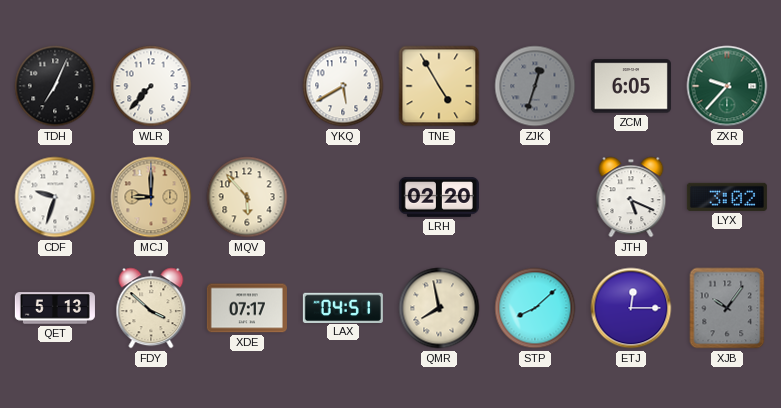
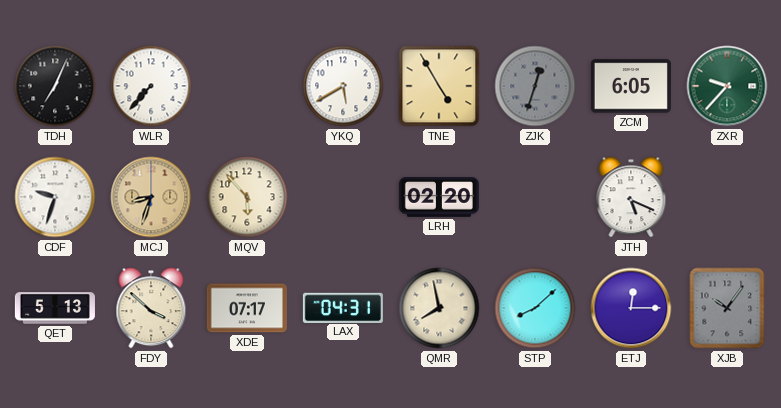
MCJ: 9:00 -> 8:33
LYX: 3:02 -> none
LAX: 04:51 -> 04:31
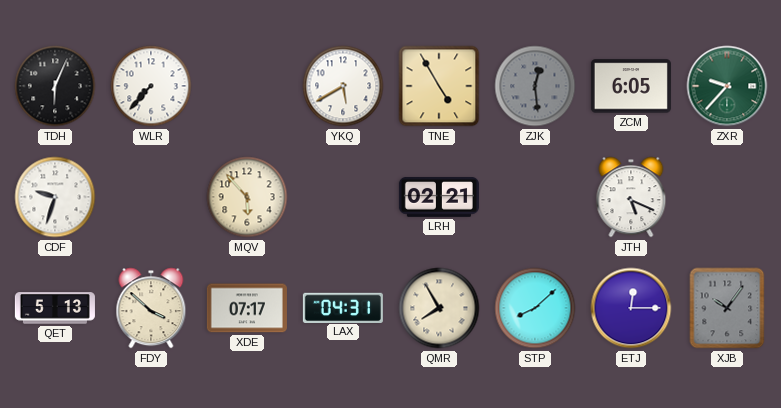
TDH: 7:04 -> 6:04
ZJK: 12:33 -> 12:29
MCJ: 8:33 -> none
LRH: 02:20 -> 02:21
QMR: 7:58 -> 7:55
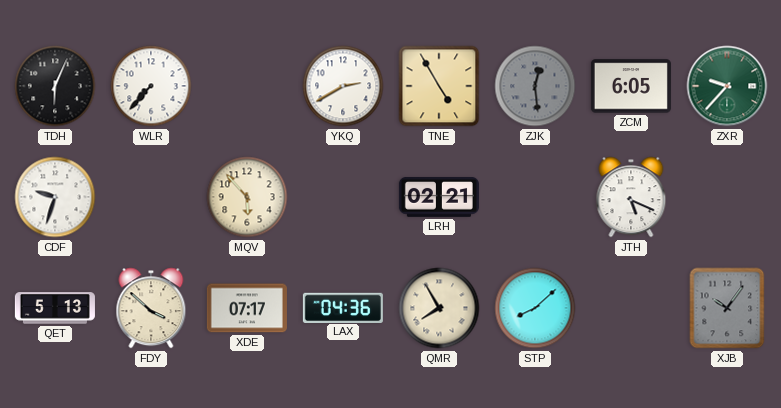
YKQ: 5:40 -> 2:40
LAX: 04:31 -> 04:36
ETJ: 12:15 -> none
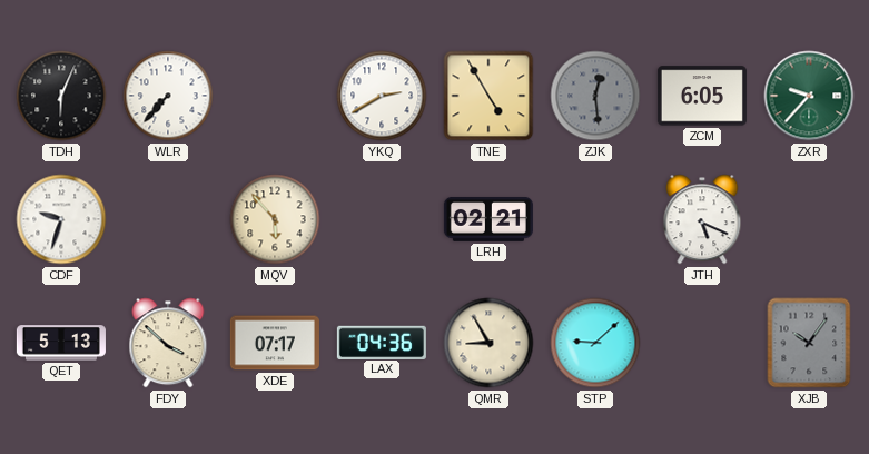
QMR: 7:55 -> 8:55
STP: 8:08 -> 9:08
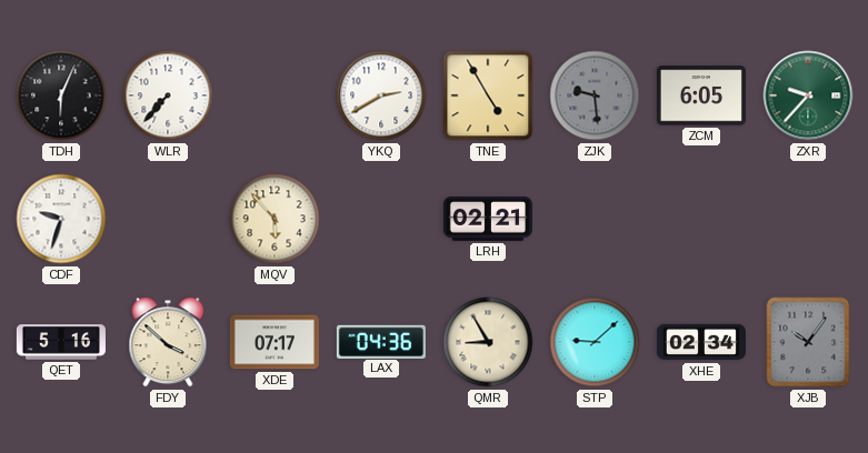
ZJK: 12:29 -> 9:29
JTH: 5:19 -> none
QET: 5:13 -> 5:16
XHE: none -> 02:34
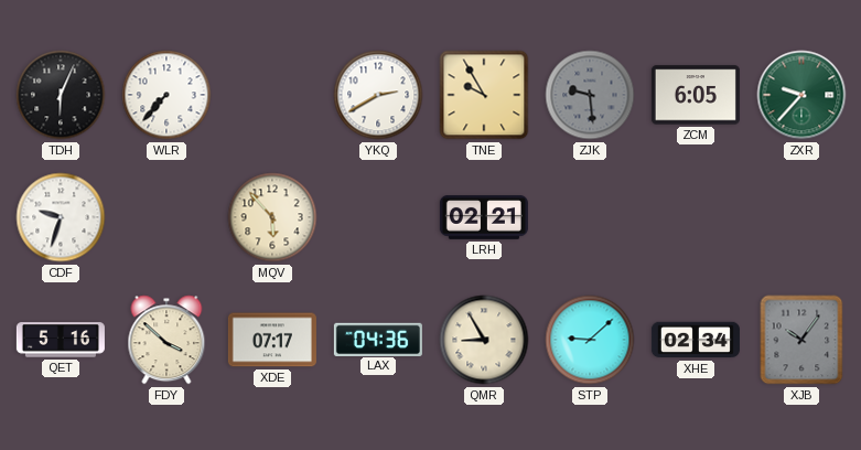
TNE: 4:55 -> 9:55
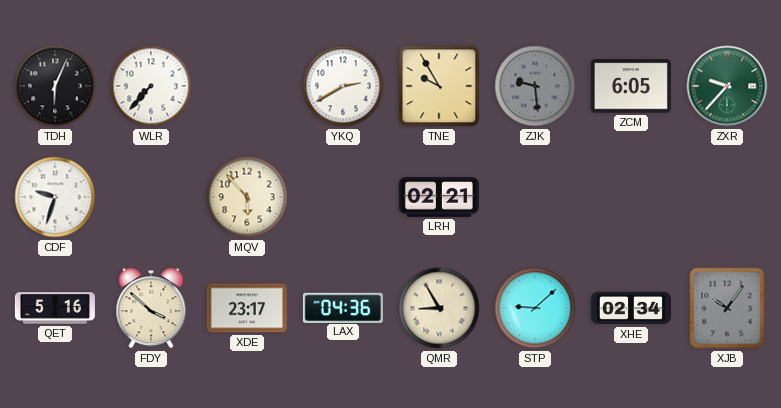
XDE: 07:17 -> 23:17
